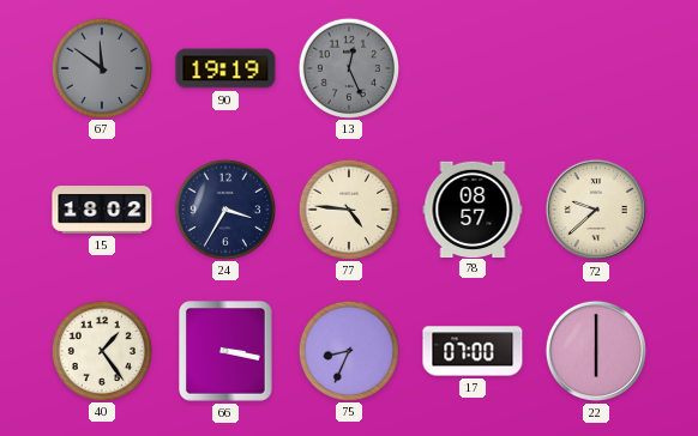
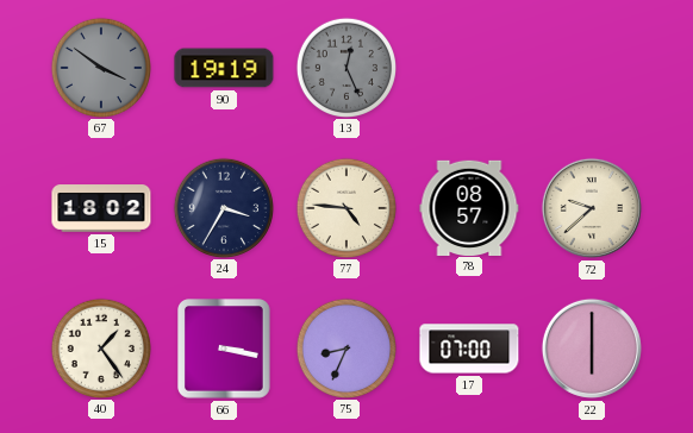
67: 11:51 -> 3:51
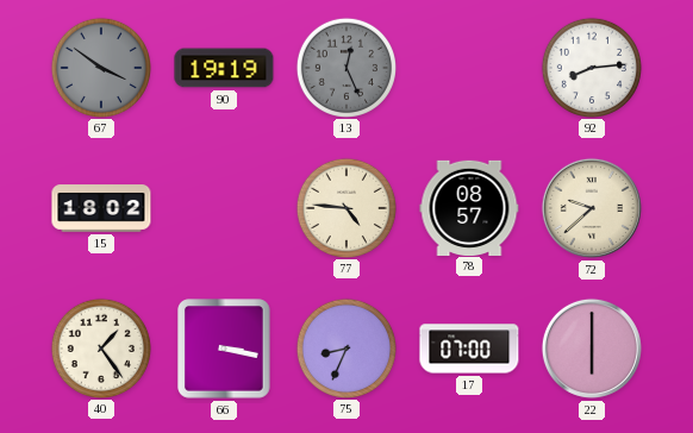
92: none -> 8:14
24: 3:35 -> none
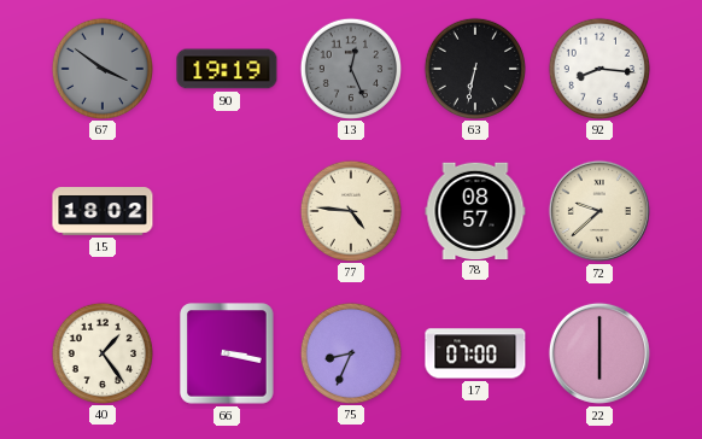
63: none -> 6:32
92: 8:14 -> 8:16
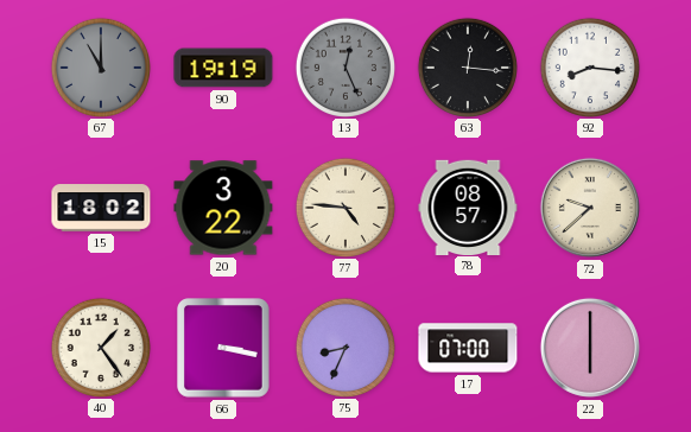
67: 3:51 -> 11:00
63: 6:32 -> 12:16
20: none -> 3:22
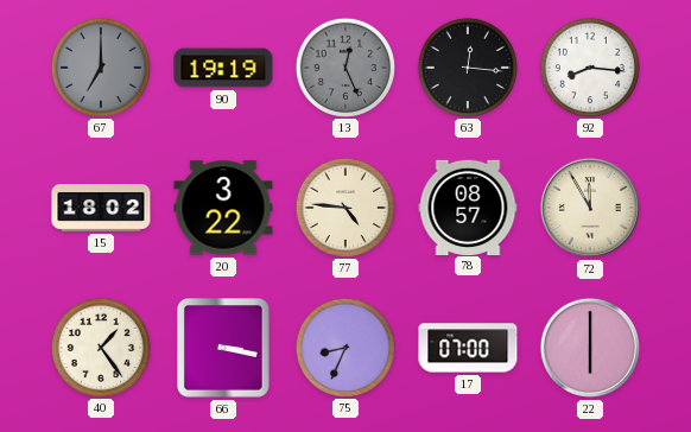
67: 11:00 -> 7:00
72: 9:38 -> 11:55
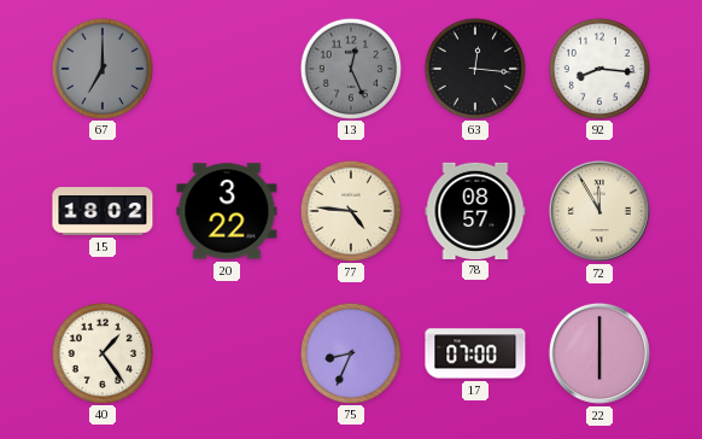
90: 19:19 -> none
66: 3:17 -> none
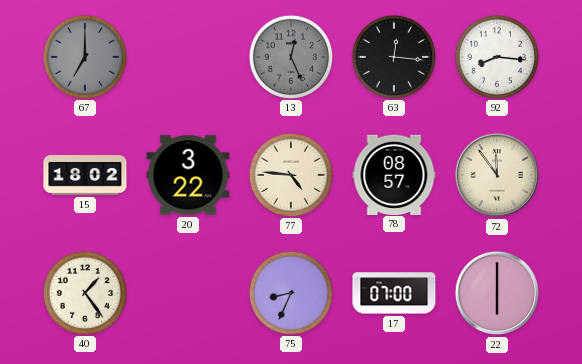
72: 11:55 -> 11:54
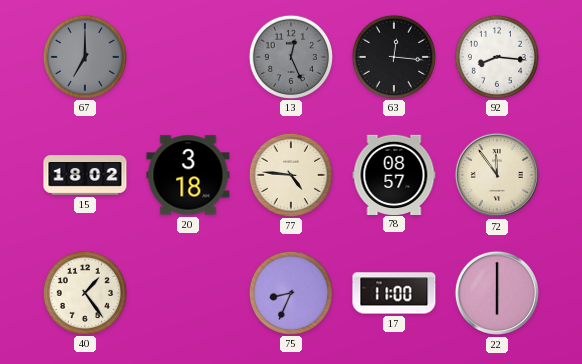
20: 3:22 -> 3:18
17: 07:00 -> 11:00
